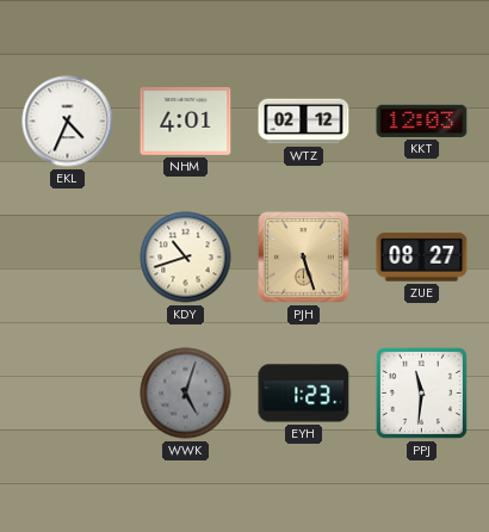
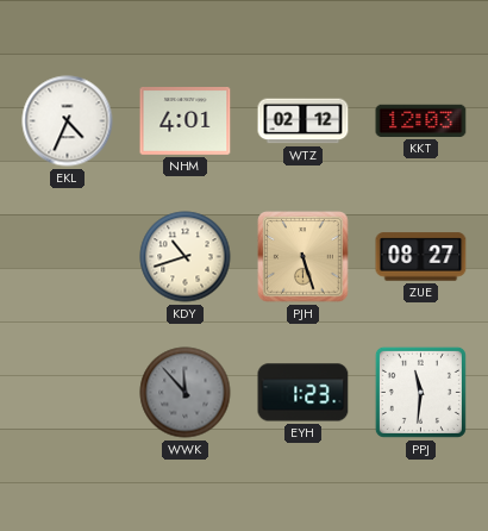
WWK: 5:03 -> 11:53
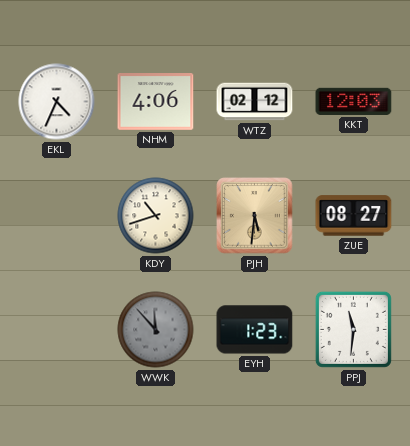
NHM: 4:01 -> 4:06
PJH: 5:27 -> 5:31
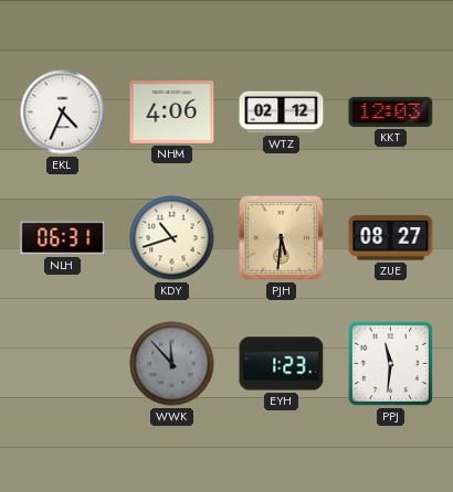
NLH: none -> 06:31
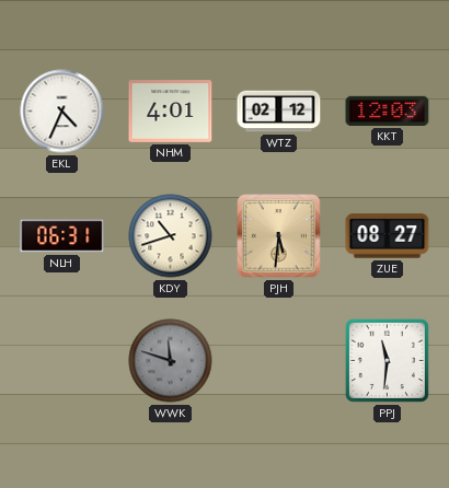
NHM: 4:06 -> 4:01
WWK: 11:53 -> 11:48
EYH: 1:23 -> none
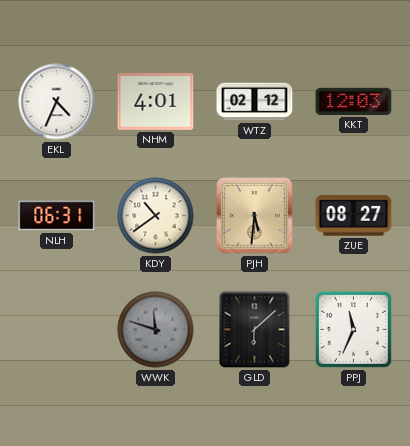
KDY: 10:42 -> 10:39
GLD: none -> 6:08
PPJ: 11:31 -> 11:34
